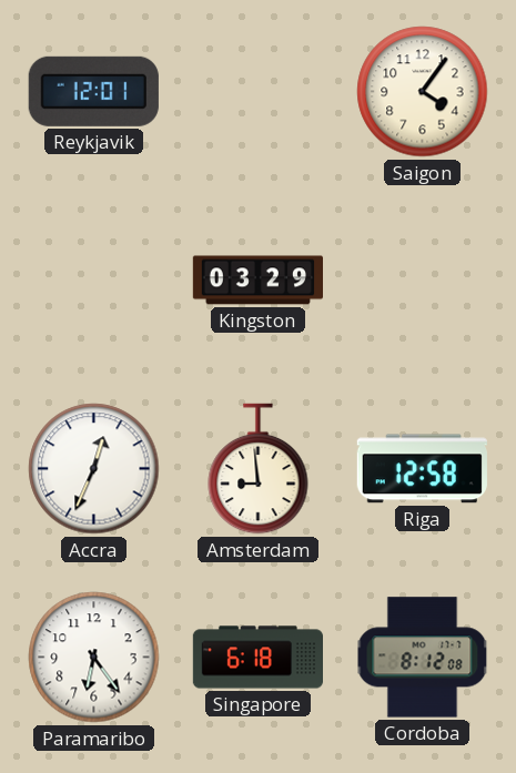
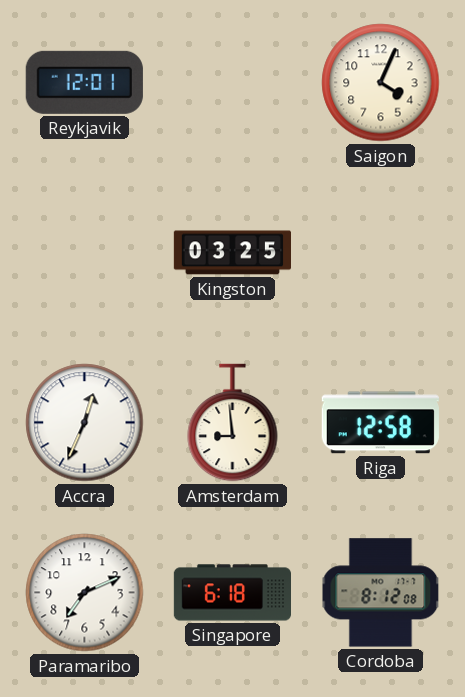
Saigon: 4:06 -> 4:04
Kingston: 03:29 -> 03:25
Paramaribo: 6:24 -> 7:11
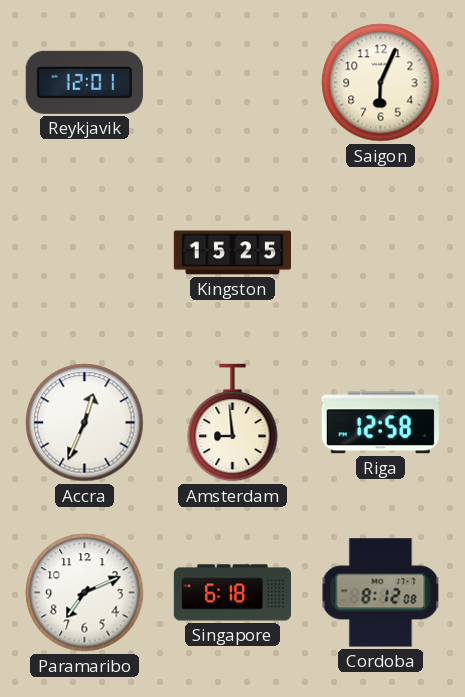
Saigon: 4:04 -> 6:04
Kingston: 03:25 -> 15:25
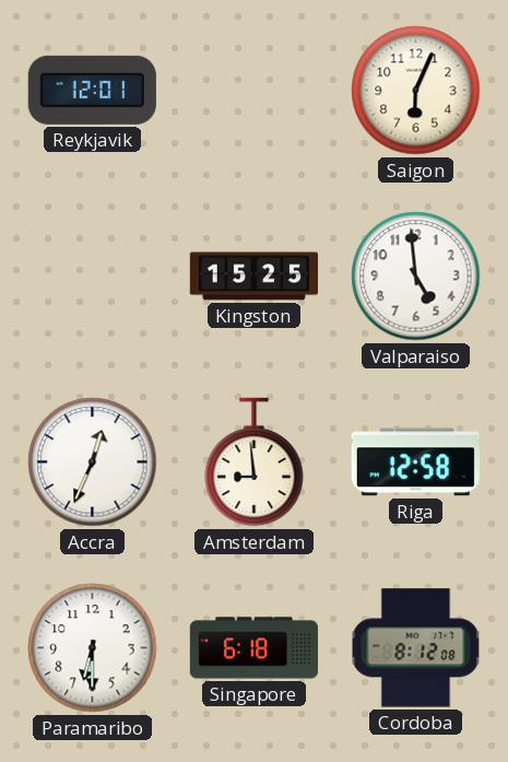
Valparaiso: none -> 4:59
Paramaribo: 7:11 -> 6:30
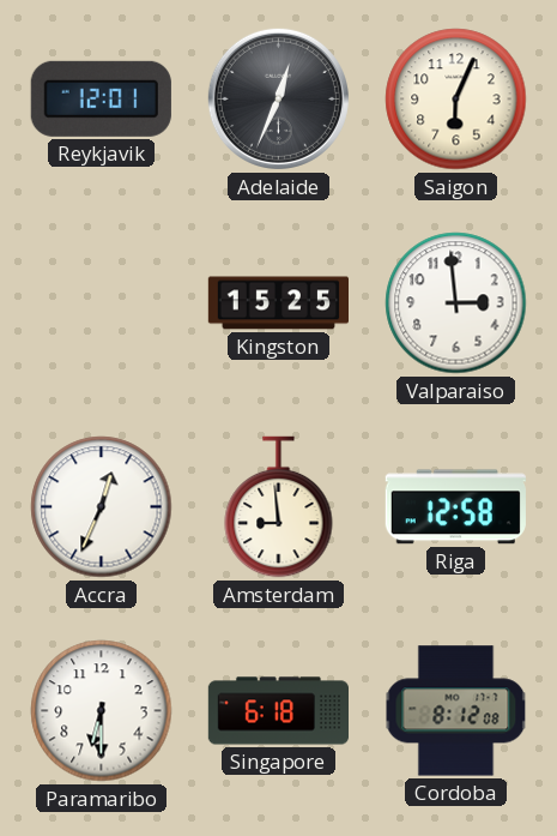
Adelaide: none -> 12:34
Valparaiso: 4:59 -> 2:59
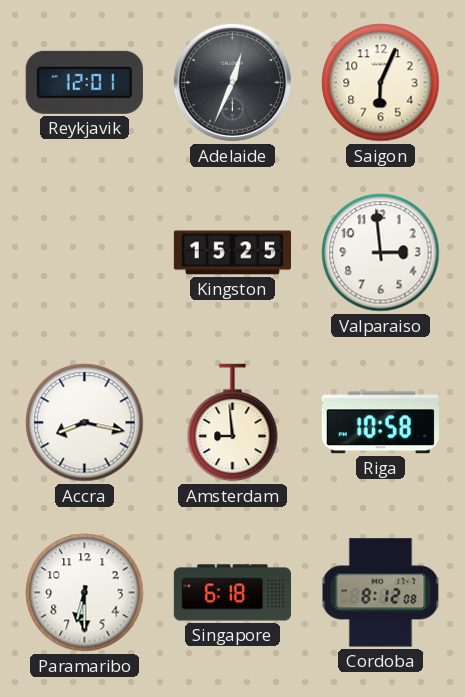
Accra: 12:34 -> 8:17
Riga: 12:58 -> 10:58
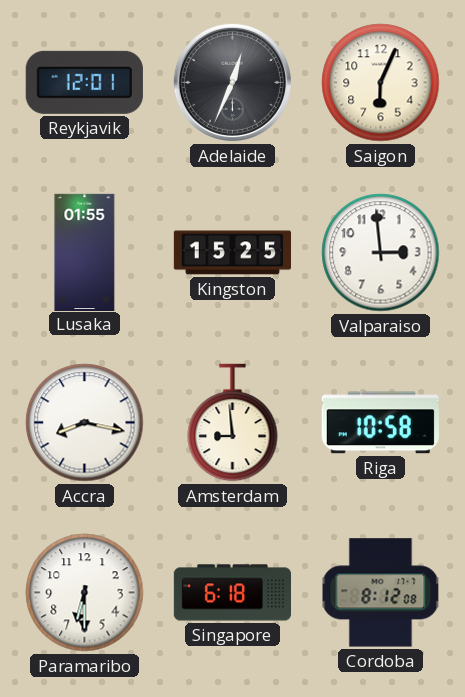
Lusaka: none -> 01:55
